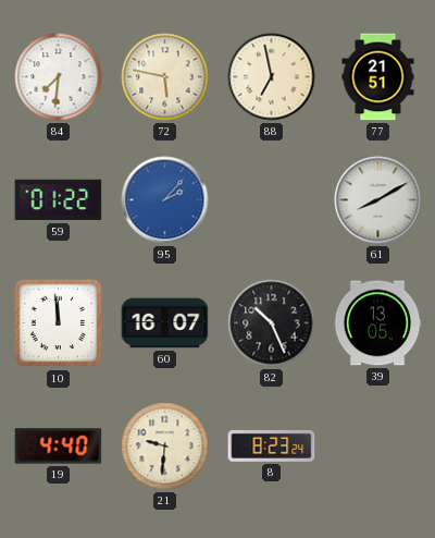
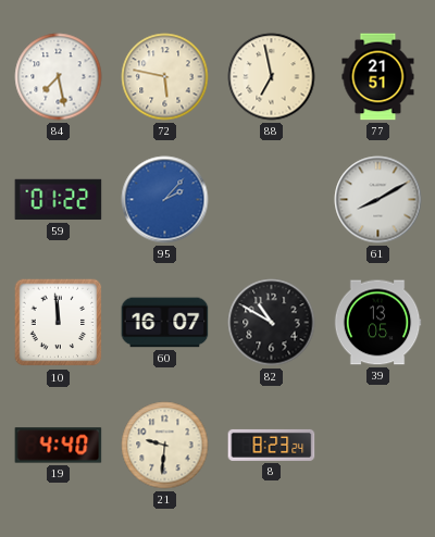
84: 7:31 -> 7:28
82: 10:26 -> 10:50
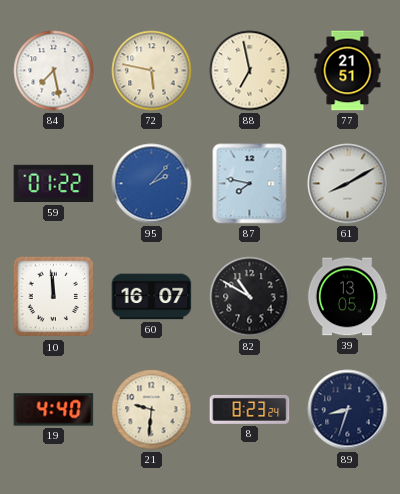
87: none -> 7:47
89: none -> 8:33
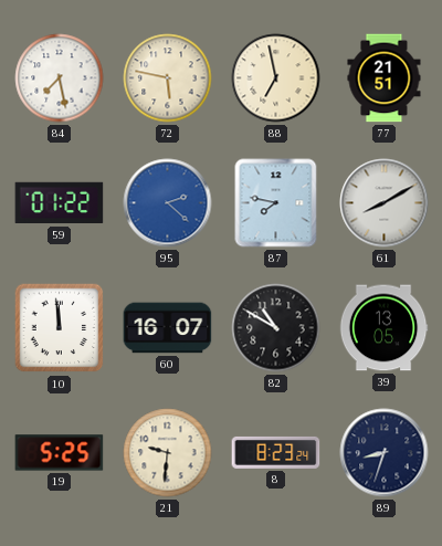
95: 2:07 -> 2:22
19: 4:40 -> 5:25
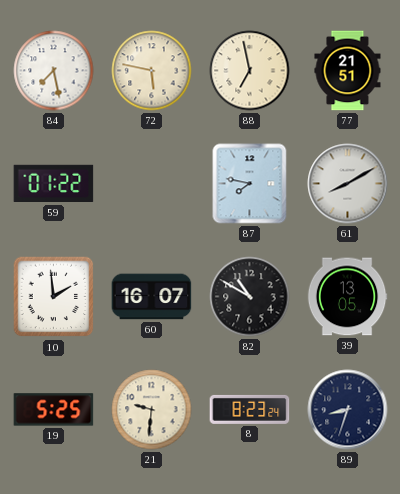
95: 2:22 -> none
10: 11:59 -> 1:59
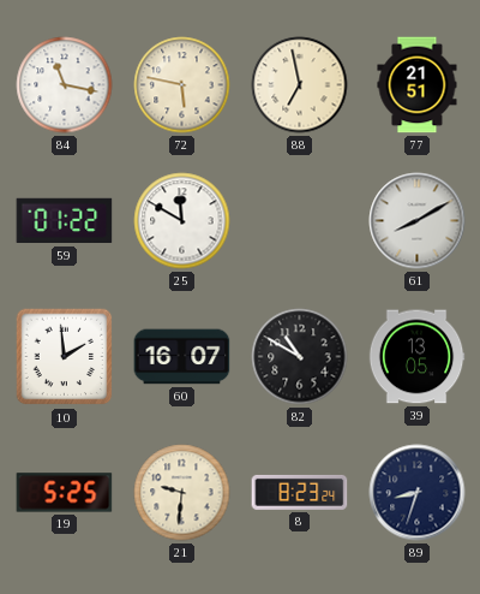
84: 7:28 -> 11:17
25: none -> 11:50
87: 7:47 -> none
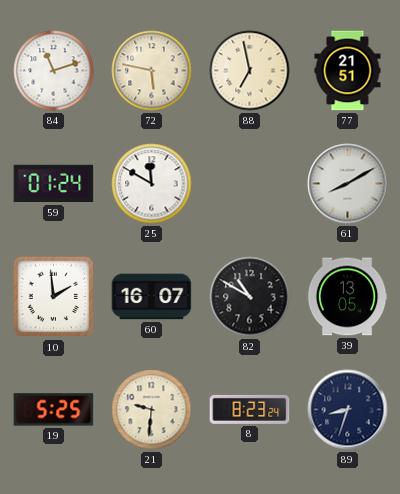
84: 11:17 -> 11:12
59: 01:22 -> 01:24
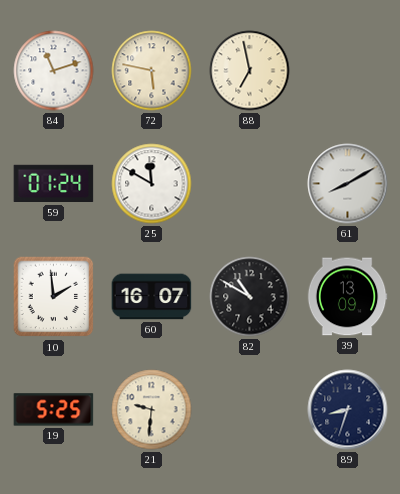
77: 21:51 -> none
39: 13:05 -> 13:09
8: 8:23 -> none
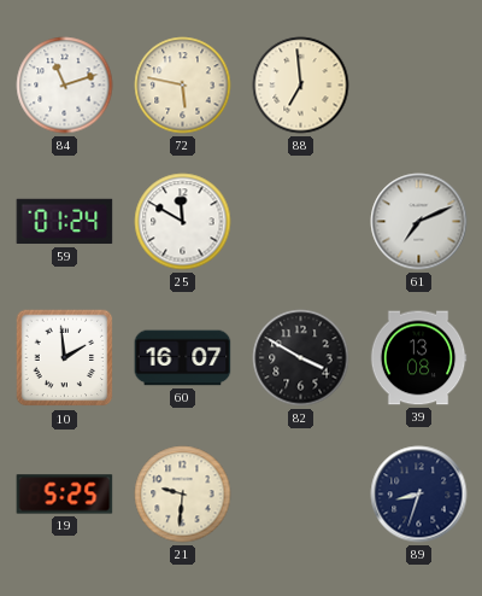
88: 6:58 -> 6:59
61: 8:10 -> 7:11
82: 10:50 -> 3:50
39: 13:09 -> 13:08
